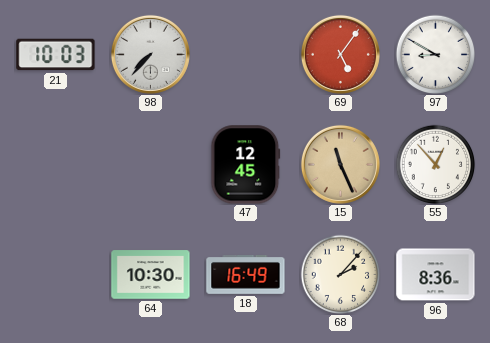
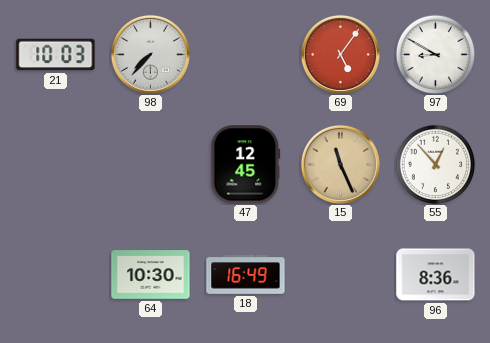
68: 2:07 -> none
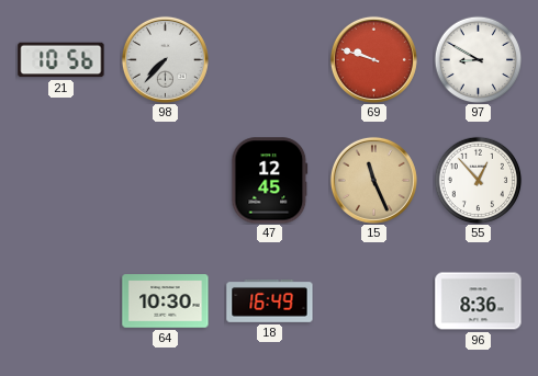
21: 10:03 -> 10:56
69: 5:06 -> 9:48
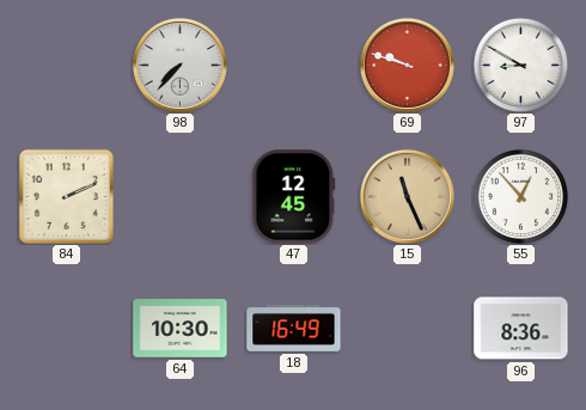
21: 10:56 -> none
84: none -> 2:11
